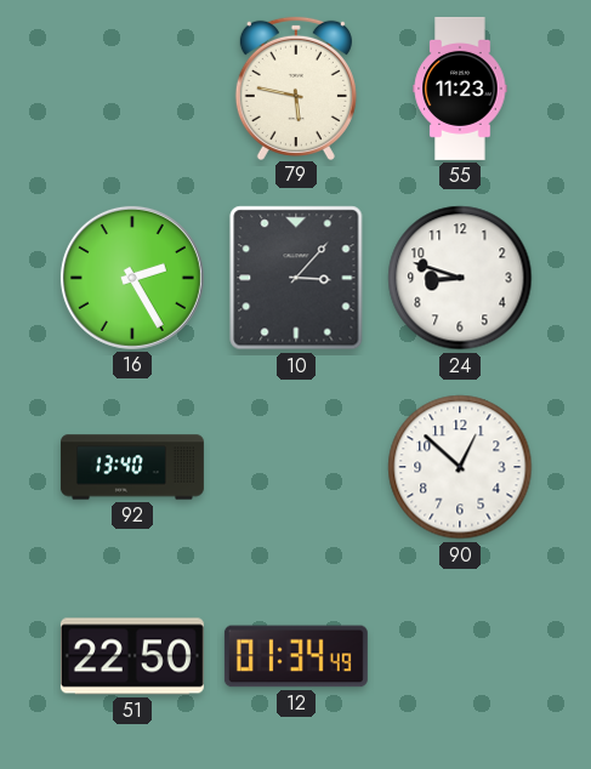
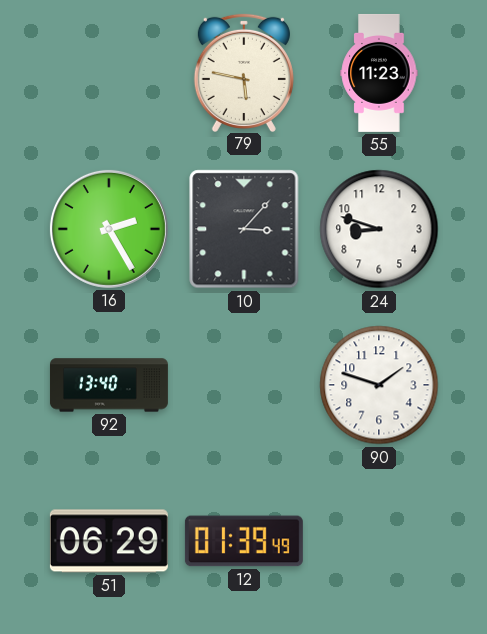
90: 12:52 -> 1:48
51: 22:50 -> 06:29
12: 01:34 -> 01:39
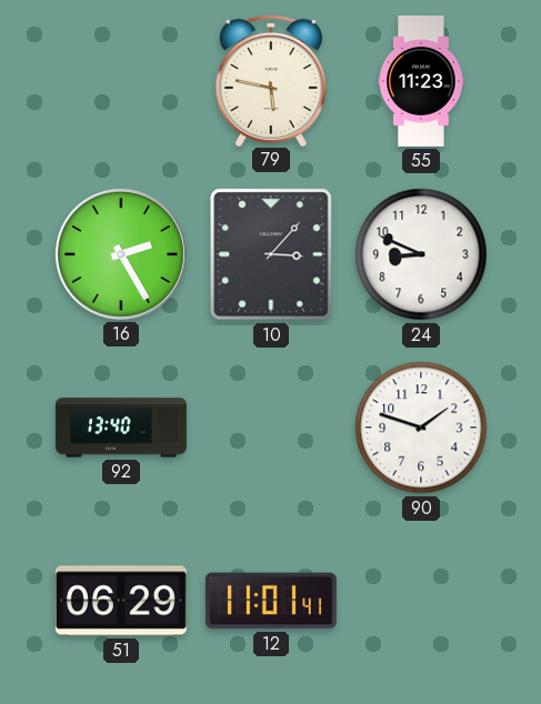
24: 8:48 -> 8:49
12: 01:39 -> 11:01
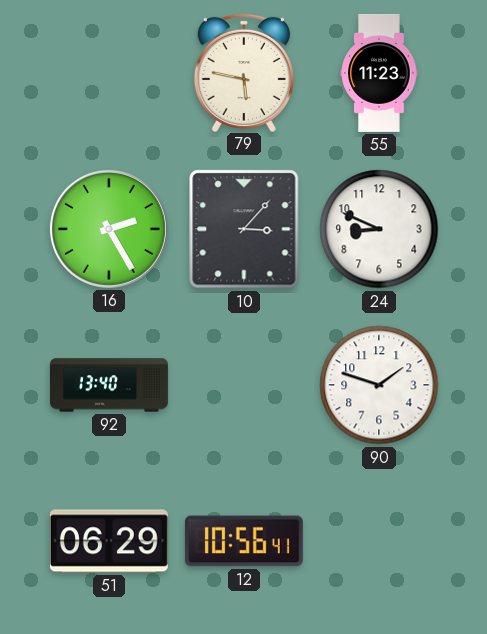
12: 11:01 -> 10:56
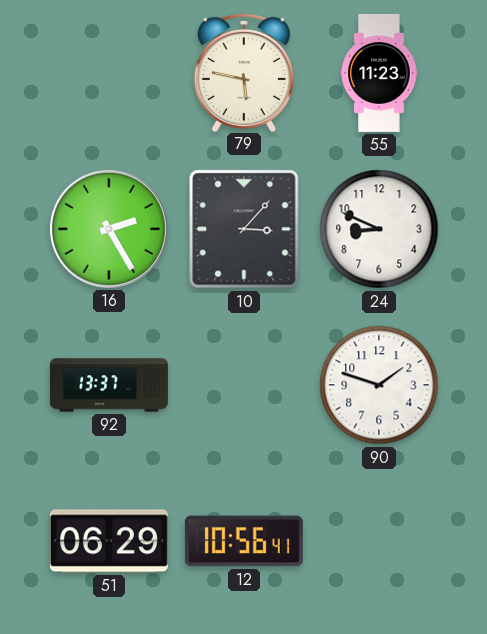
92: 13:40 -> 13:37
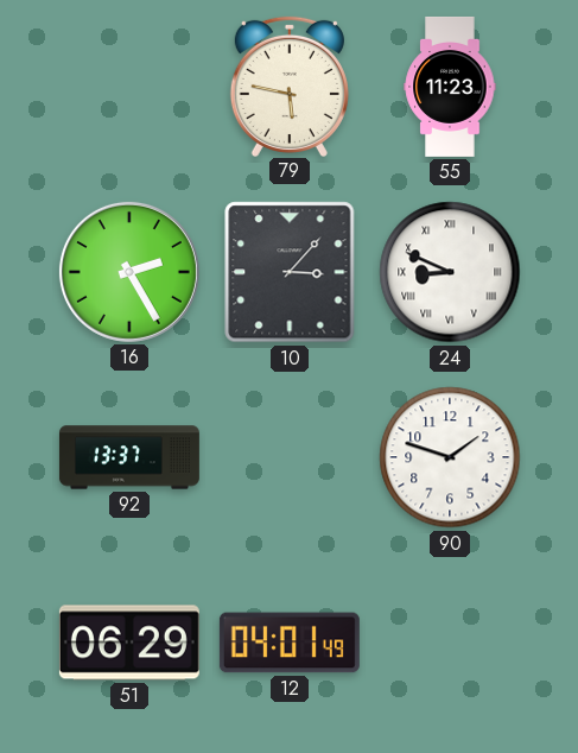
24 numerals: Arabic -> Roman
12: 10:56 -> 04:01
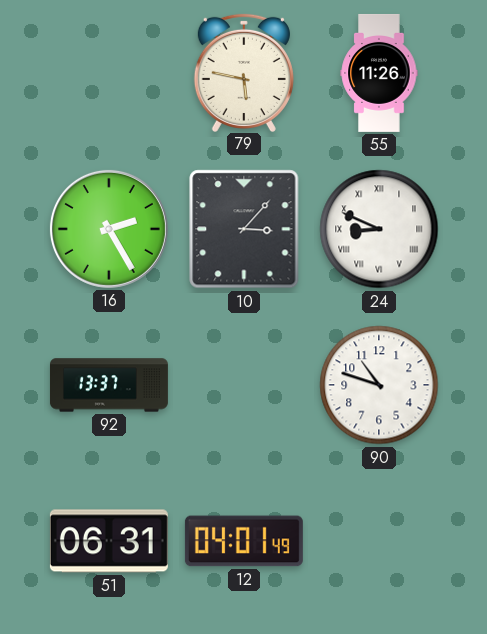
55: 11:23 -> 11:26
90: 1:48 -> 10:48
51: 06:29 -> 06:31
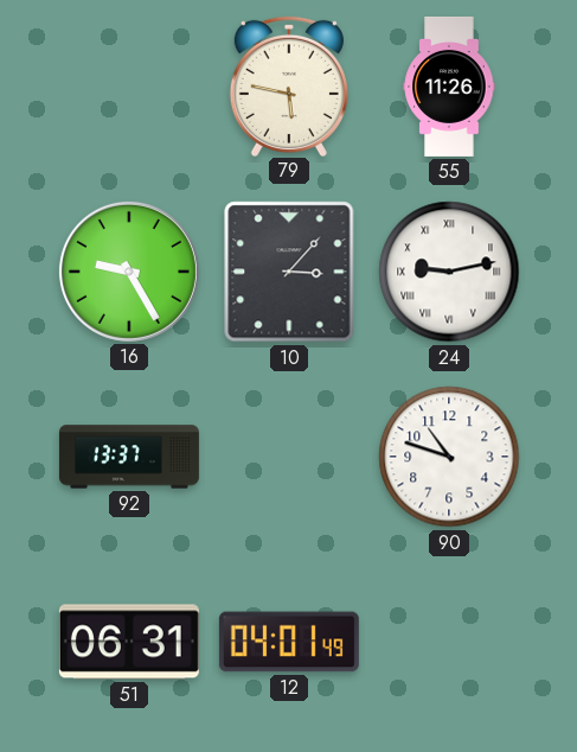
16: 2:25 -> 9:25
24: 8:49 -> 9:13
